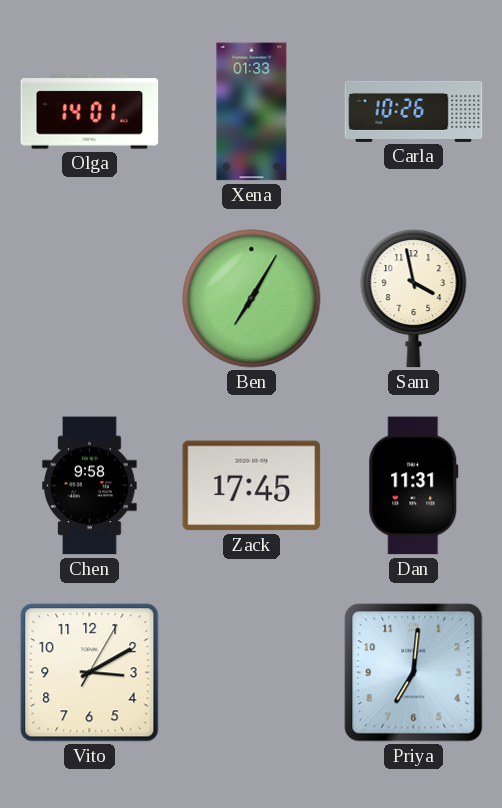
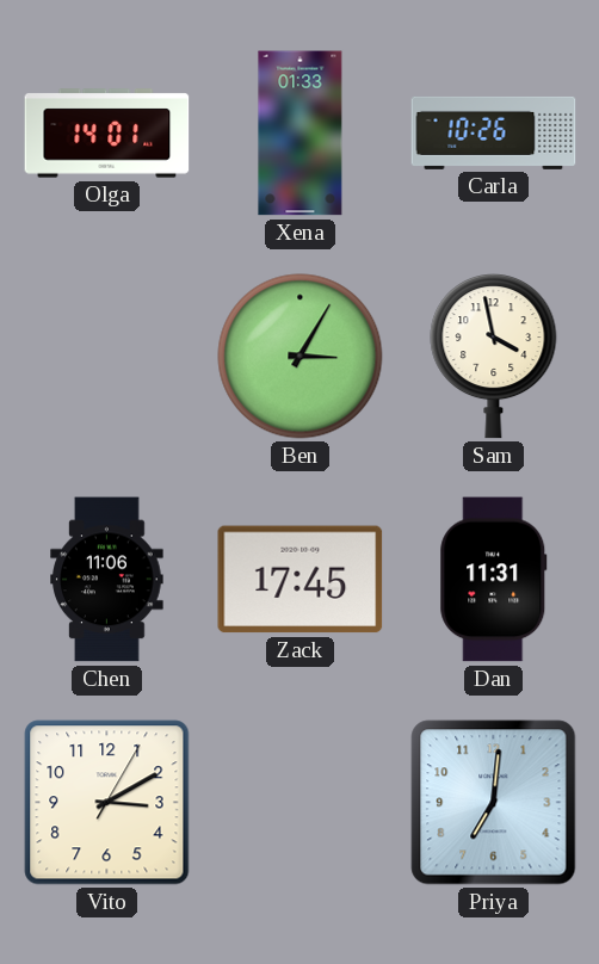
Ben: 7:05 -> 3:05
Chen: 9:58 -> 11:06
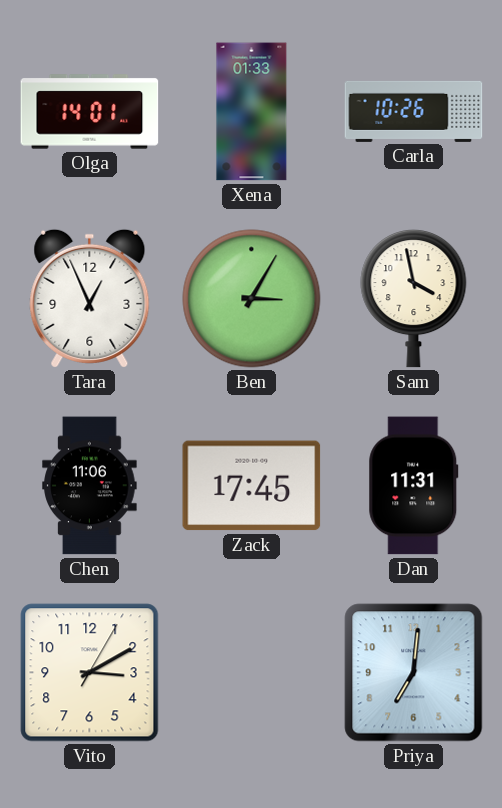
Tara: none -> 12:56
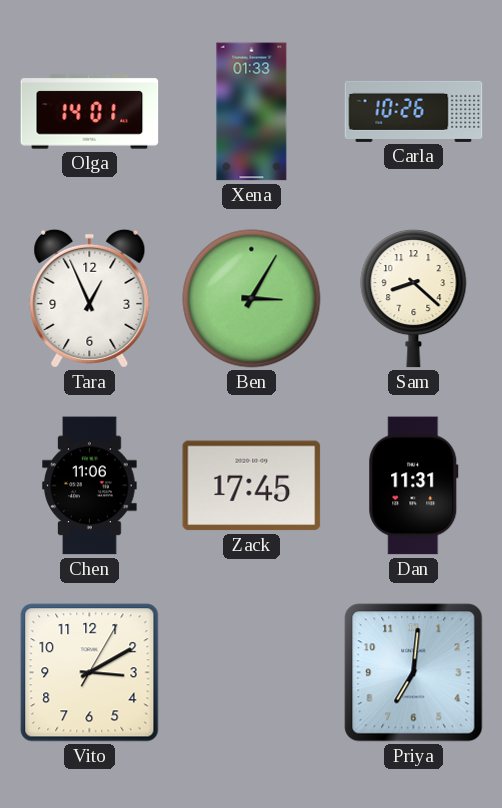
Sam: 3:58 -> 8:22
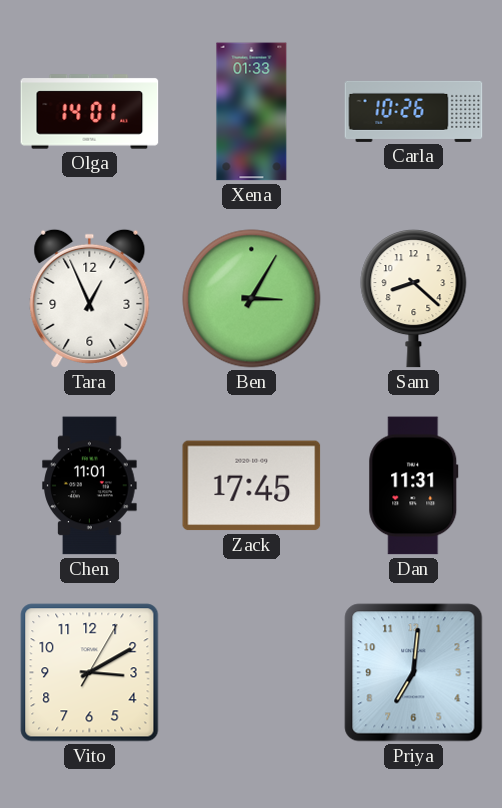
Chen: 11:06 -> 11:01
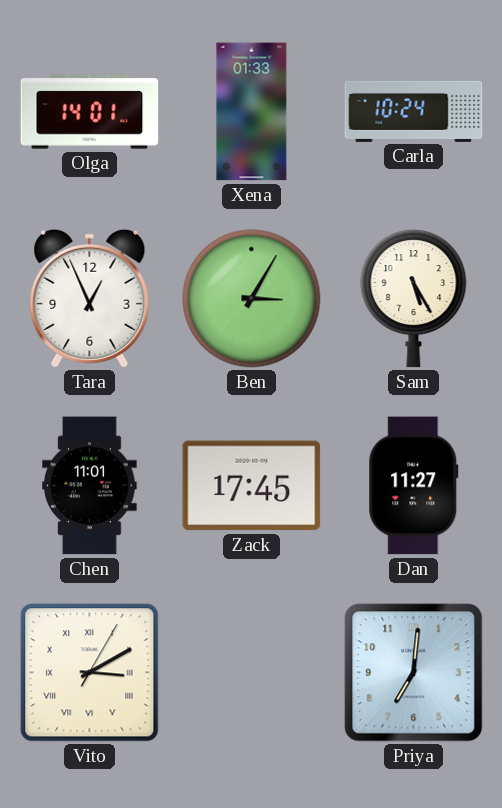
Carla: 10:26 -> 10:24
Sam: 8:22 -> 5:25
Dan: 11:31 -> 11:27
Vito numerals: Arabic -> Roman
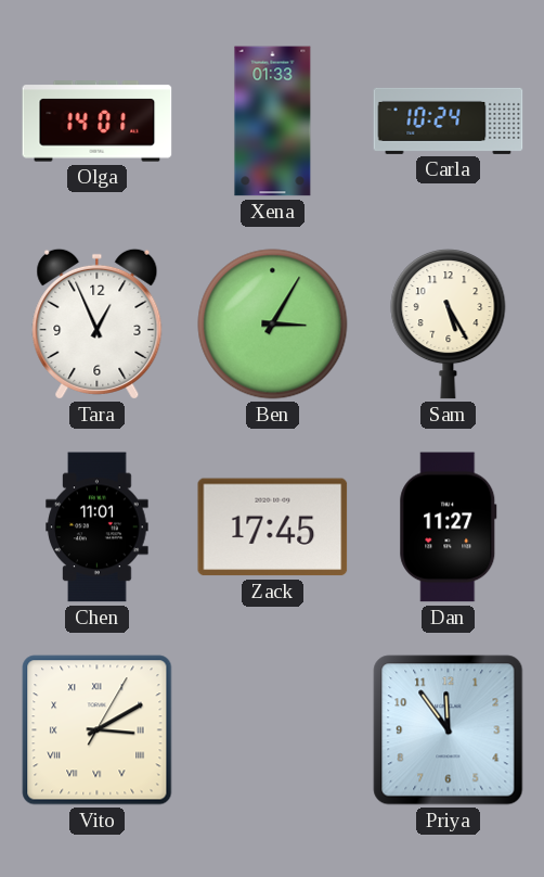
Priya: 7:01 -> 11:54
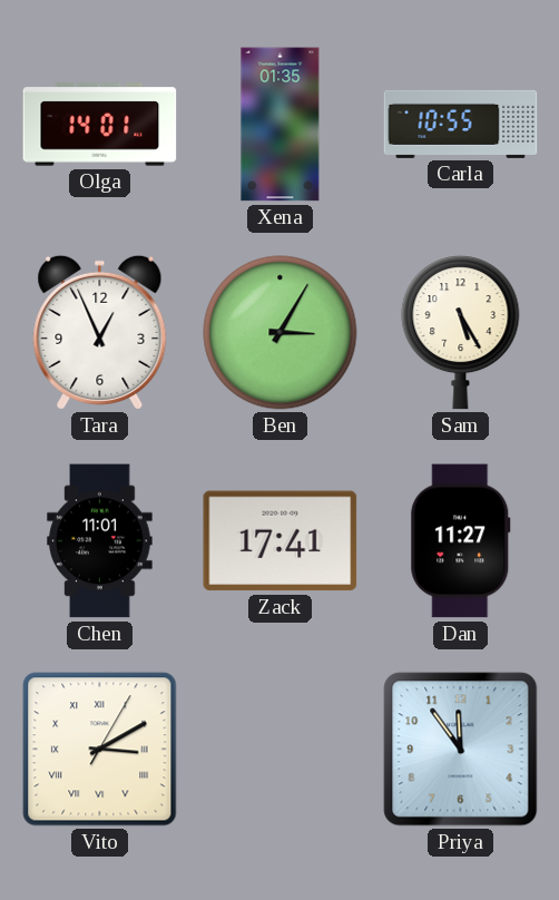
Xena: 01:33 -> 01:35
Carla: 10:24 -> 10:55
Zack: 17:45 -> 17:41
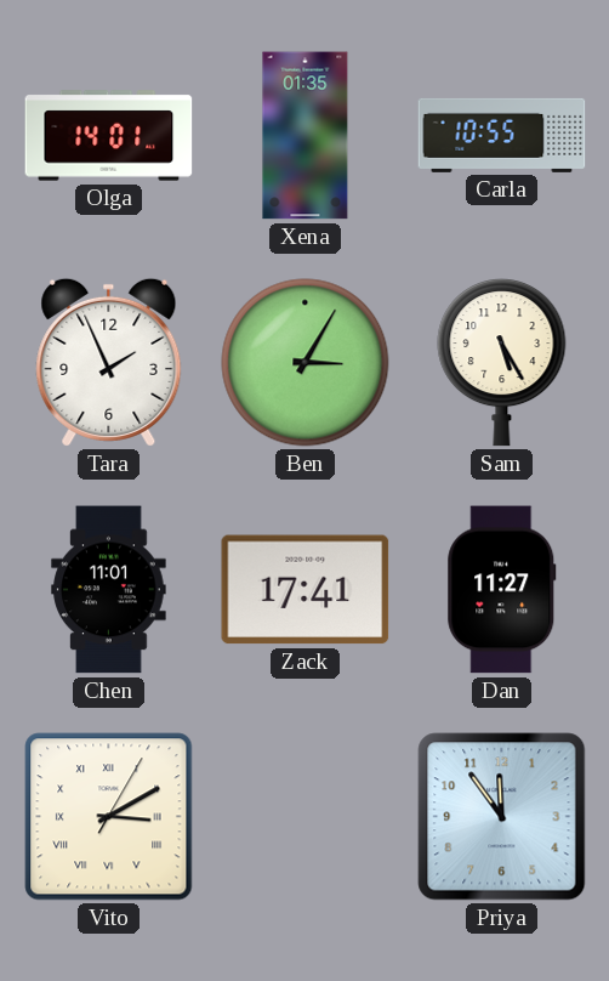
Tara: 12:56 -> 1:56
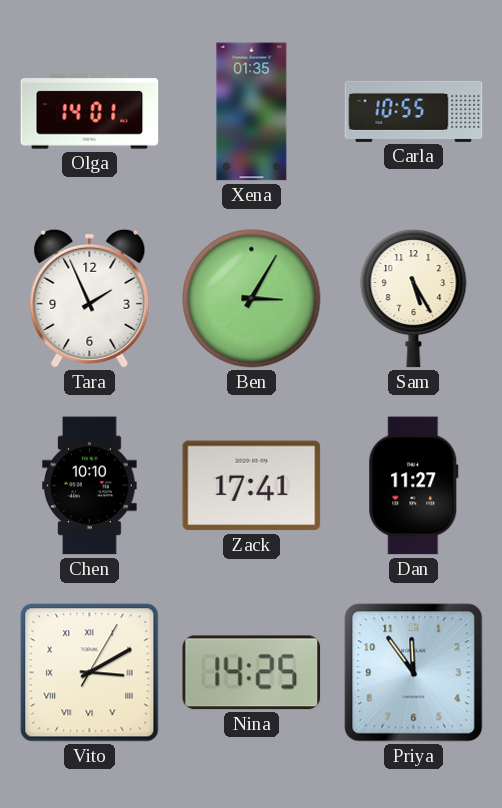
Chen: 11:01 -> 10:10
Nina: none -> 14:25
